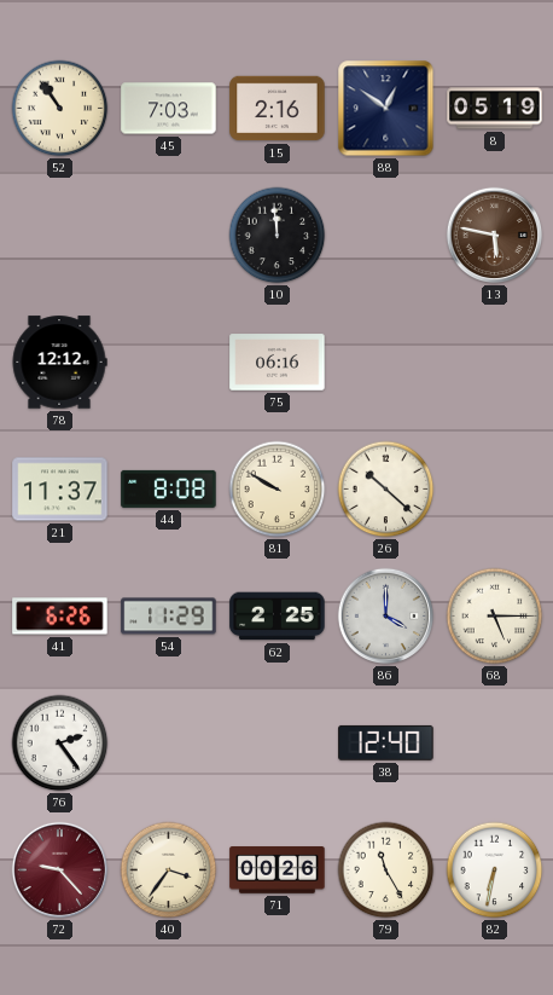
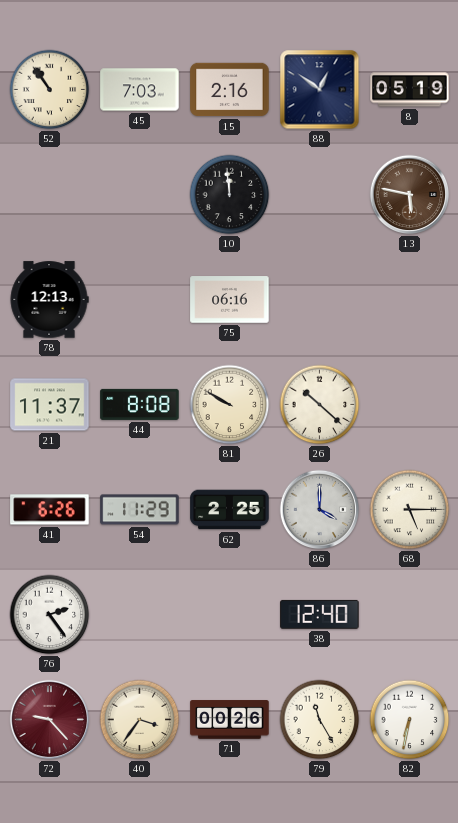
78: 12:12 -> 12:13
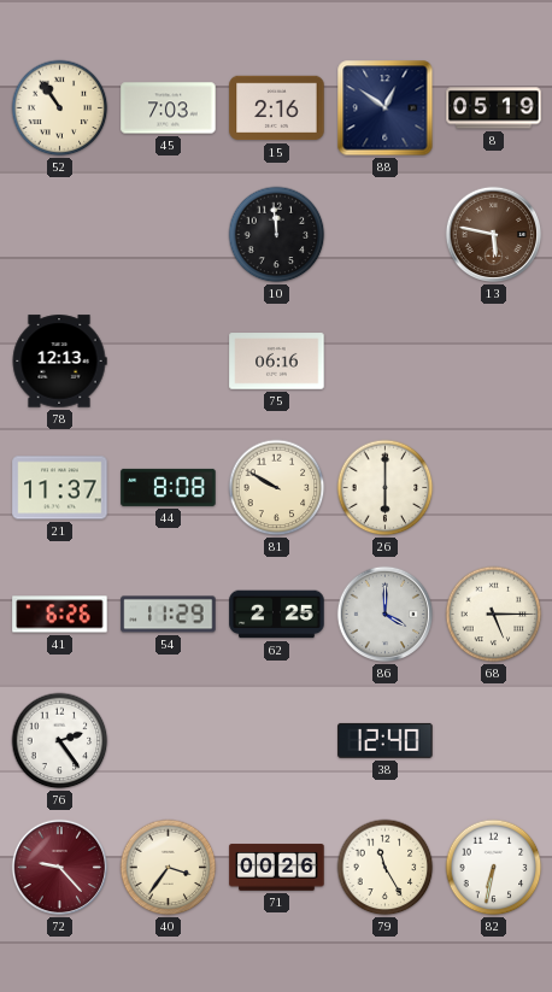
26: 10:22 -> 6:00
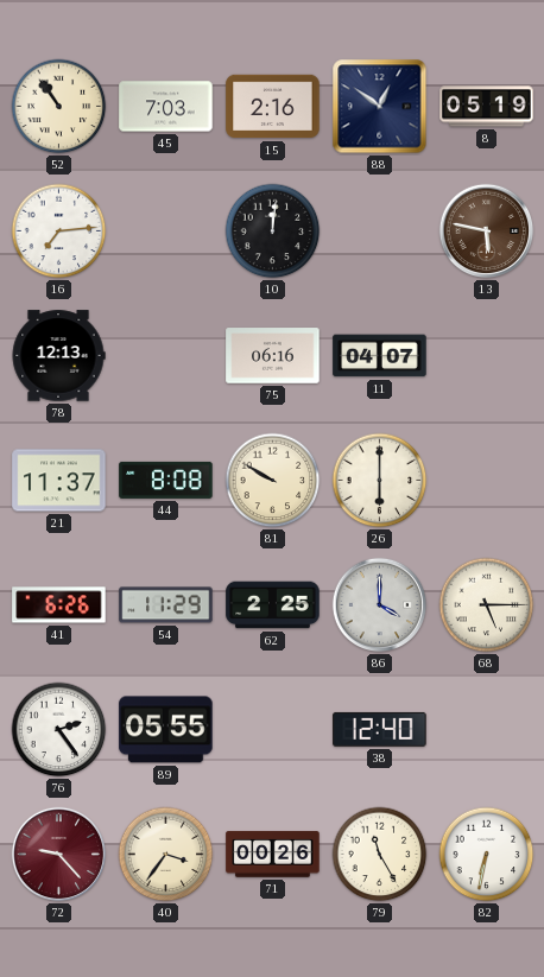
16: none -> 7:14
10: 11:59 -> 12:01
11: none -> 04:07
89: none -> 05:55
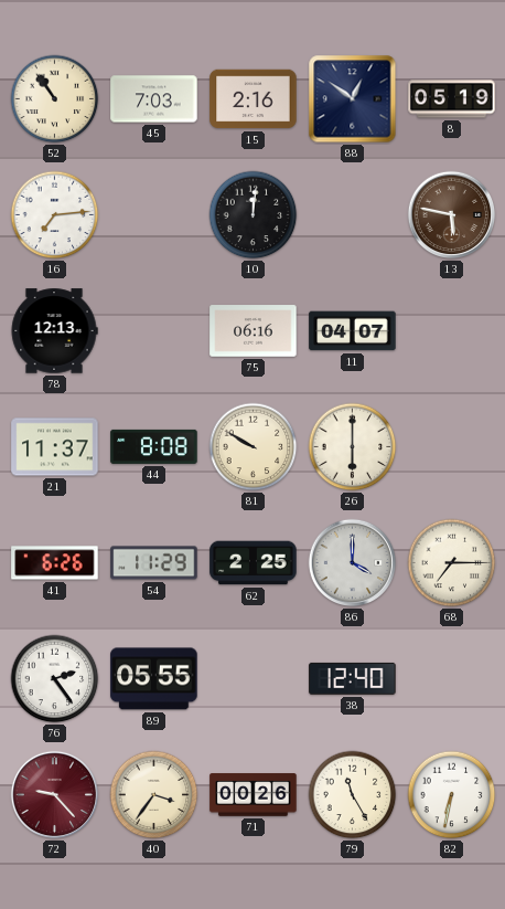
68: 5:15 -> 7:15
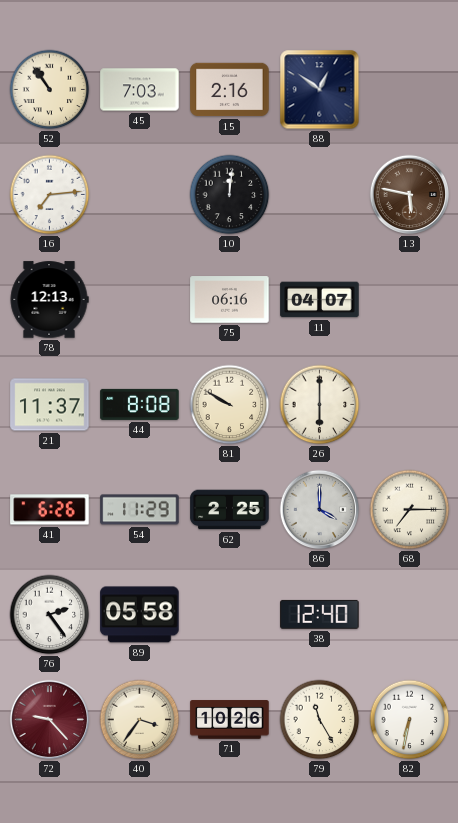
8: 05:19 -> none
89: 05:55 -> 05:58
71: 00:26 -> 10:26
